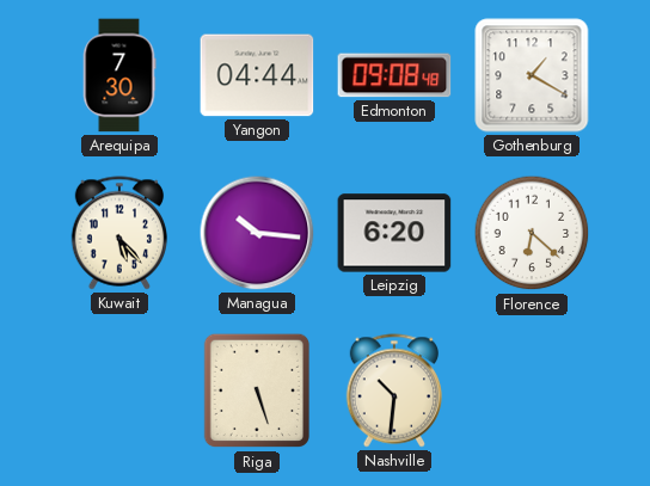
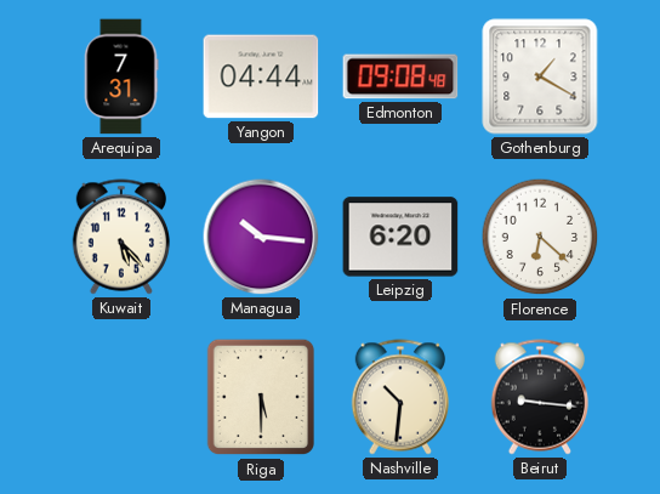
Arequipa: 7:30 -> 7:31
Riga: 5:27 -> 5:30
Beirut: none -> 9:16
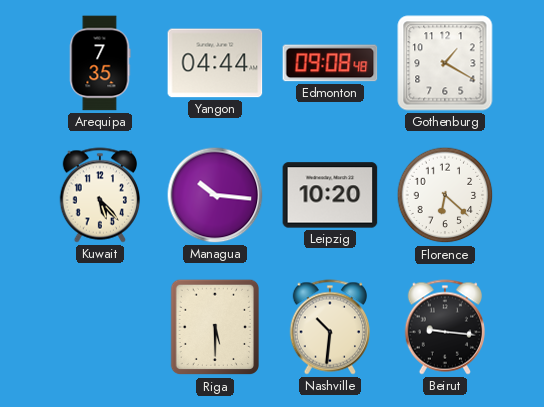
Arequipa: 7:31 -> 7:35
Leipzig: 6:20 -> 10:20
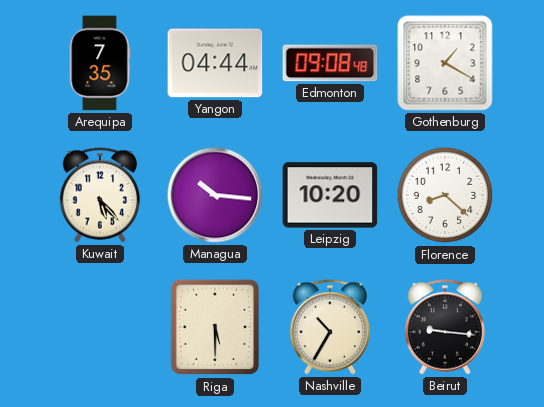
Florence: 6:22 -> 8:22
Nashville: 10:31 -> 10:35
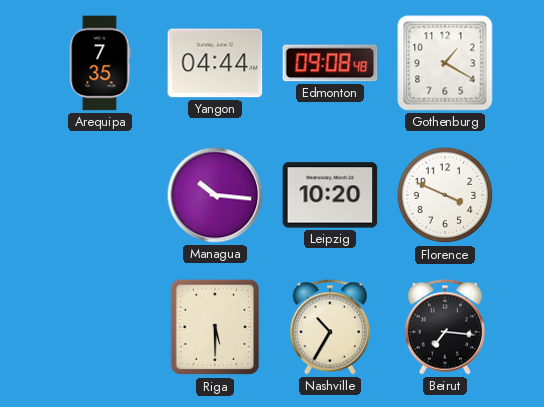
Kuwait: 5:23 -> none
Florence: 8:22 -> 3:49
Beirut: 9:16 -> 7:16
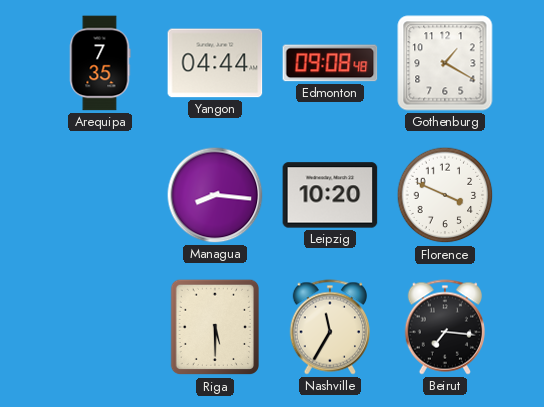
Managua: 10:16 -> 8:16
Nashville: 10:35 -> 11:35
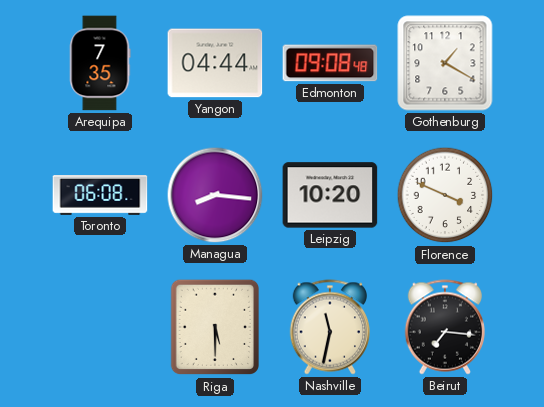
Toronto: none -> 06:08
Nashville: 11:35 -> 11:32
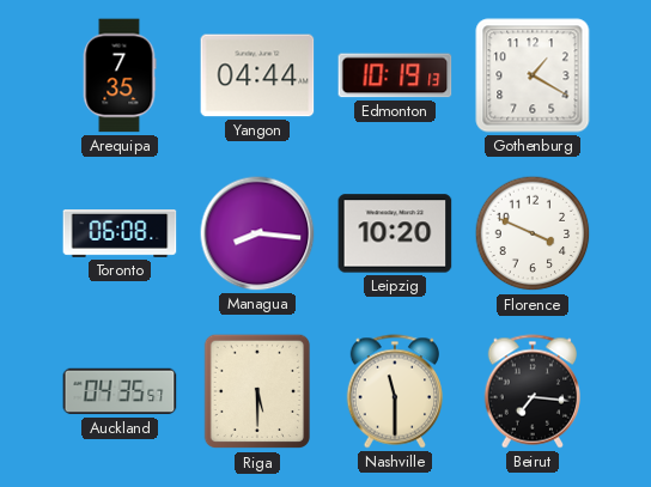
Edmonton: 09:08 -> 10:19
Auckland: none -> 04:35
Nashville: 11:32 -> 11:30
